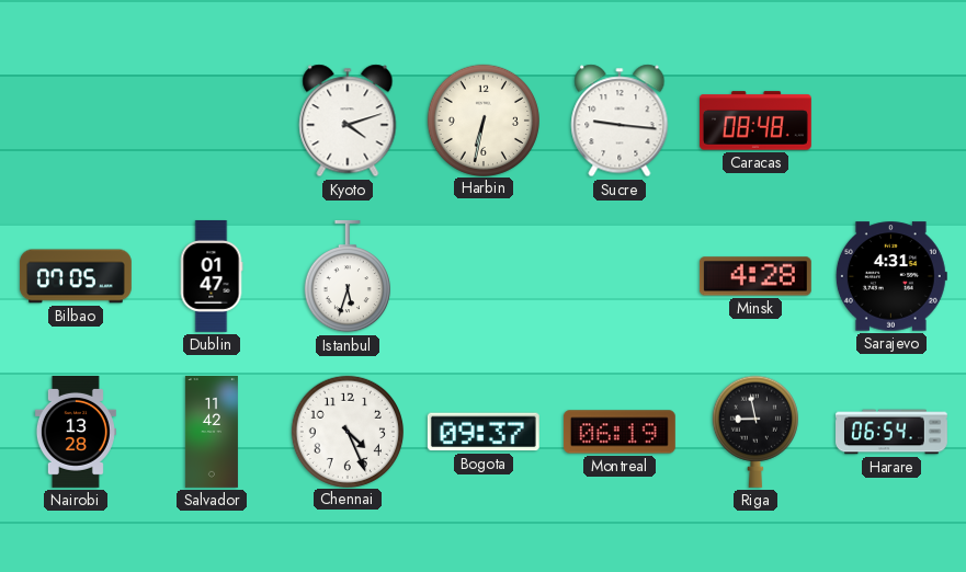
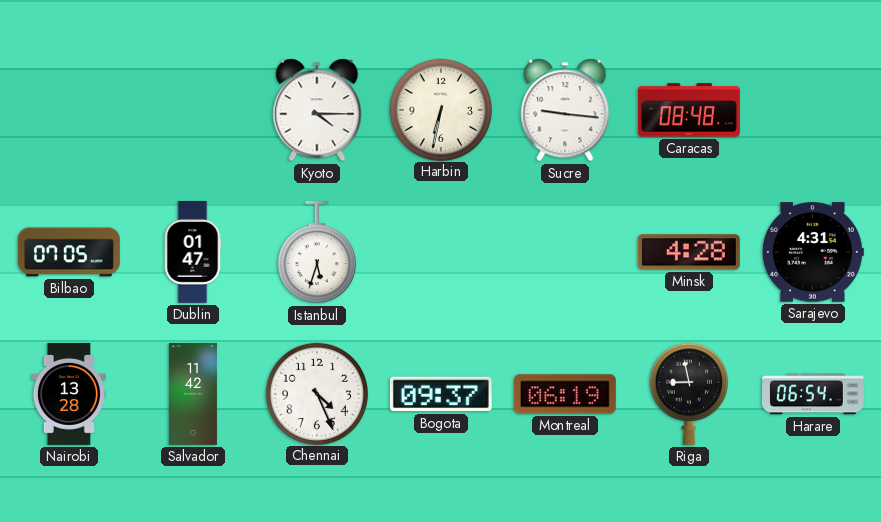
Kyoto: 4:12 -> 4:15
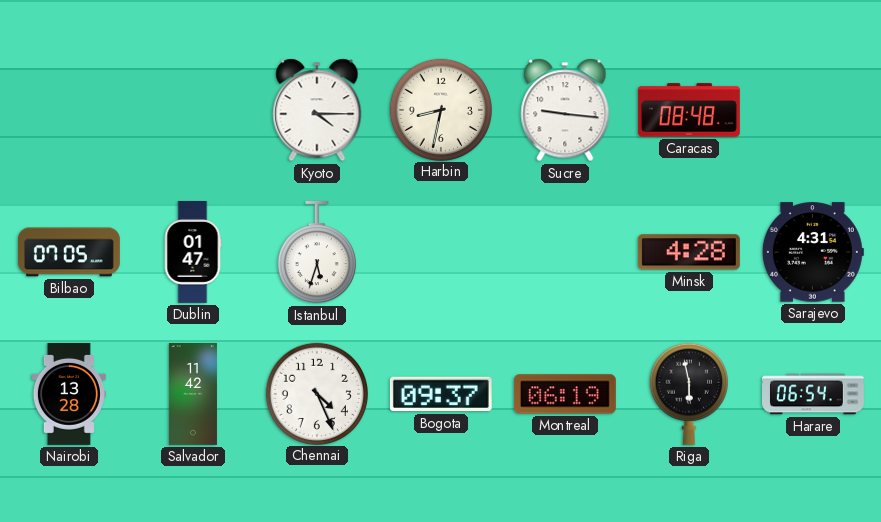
Harbin: 6:32 -> 8:32
Riga: 8:58 -> 5:58
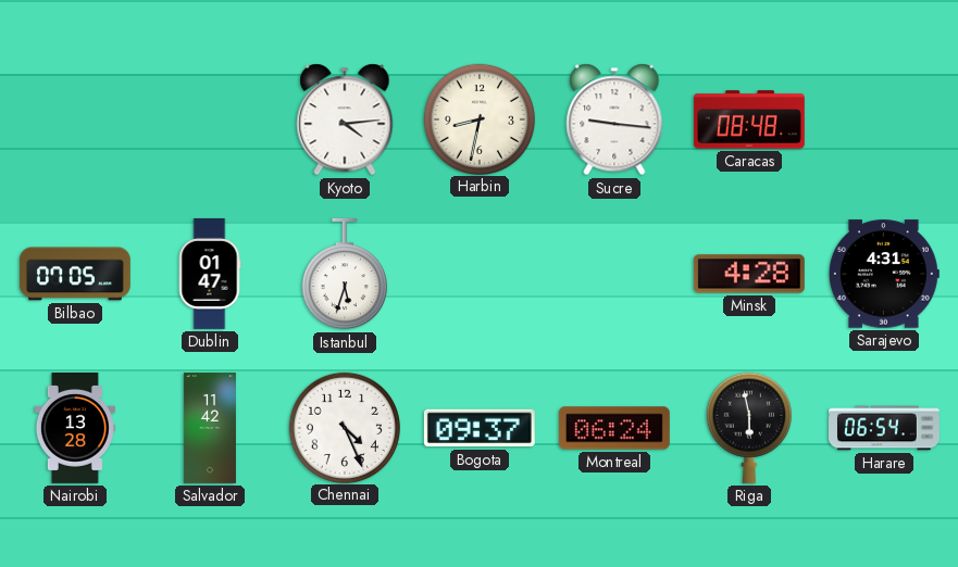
Kyoto: 4:15 -> 4:14
Montreal: 06:19 -> 06:24
